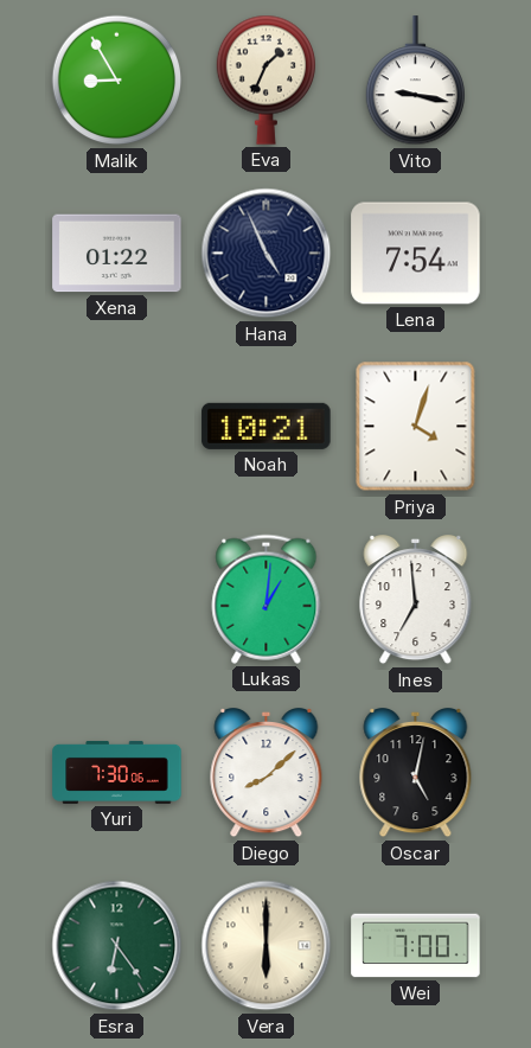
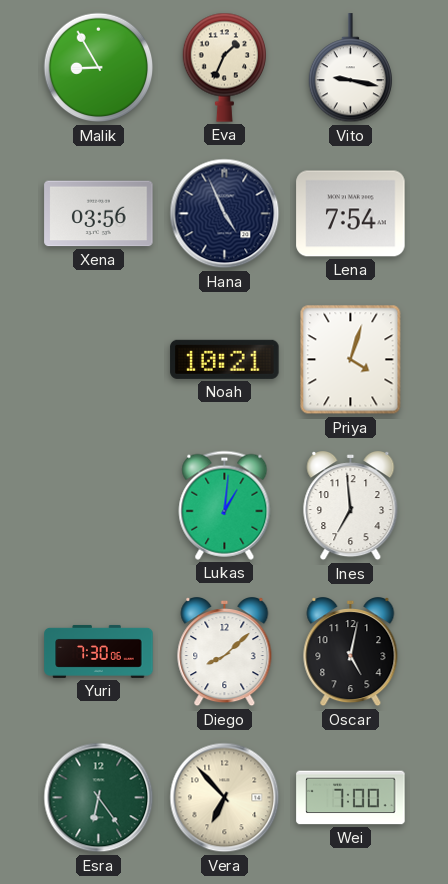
Xena: 01:22 -> 03:56
Vera: 6:00 -> 6:53
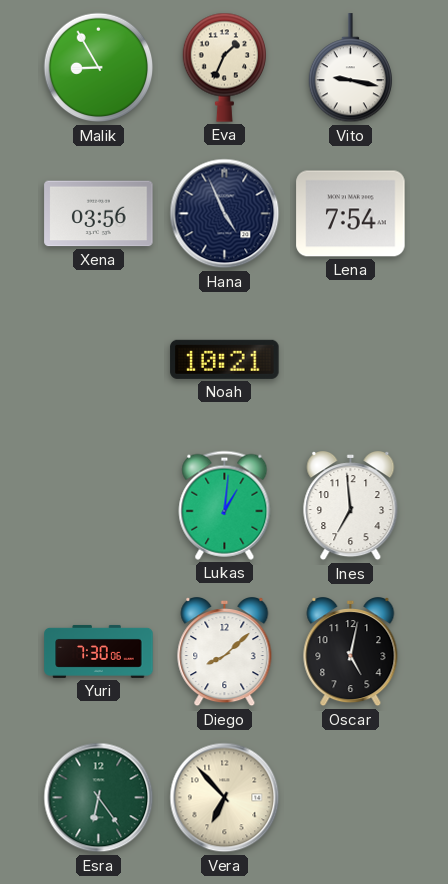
Priya: 4:03 -> none
Wei: 7:00 -> none
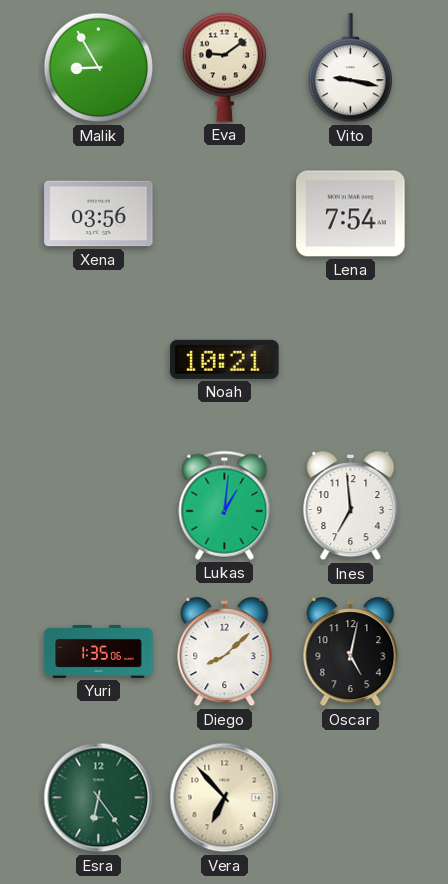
Eva: 1:34 -> 9:09
Hana: 4:56 -> none
Yuri: 7:30 -> 1:35
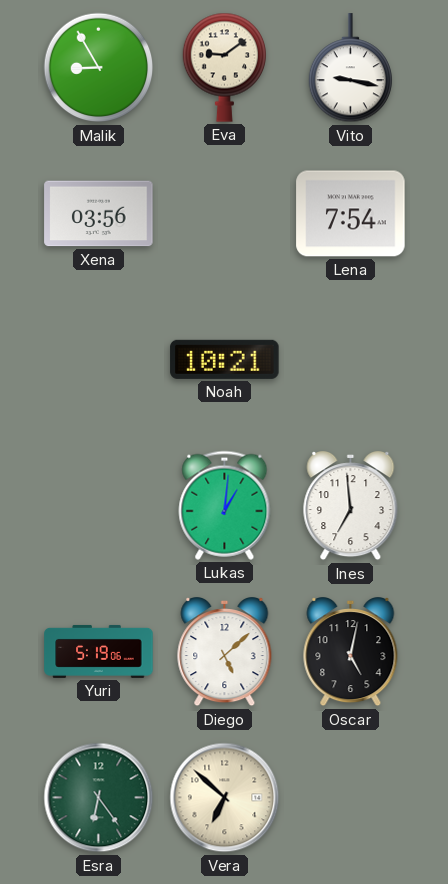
Yuri: 1:35 -> 5:19
Diego: 8:08 -> 5:08
Vera: 6:53 -> 6:52
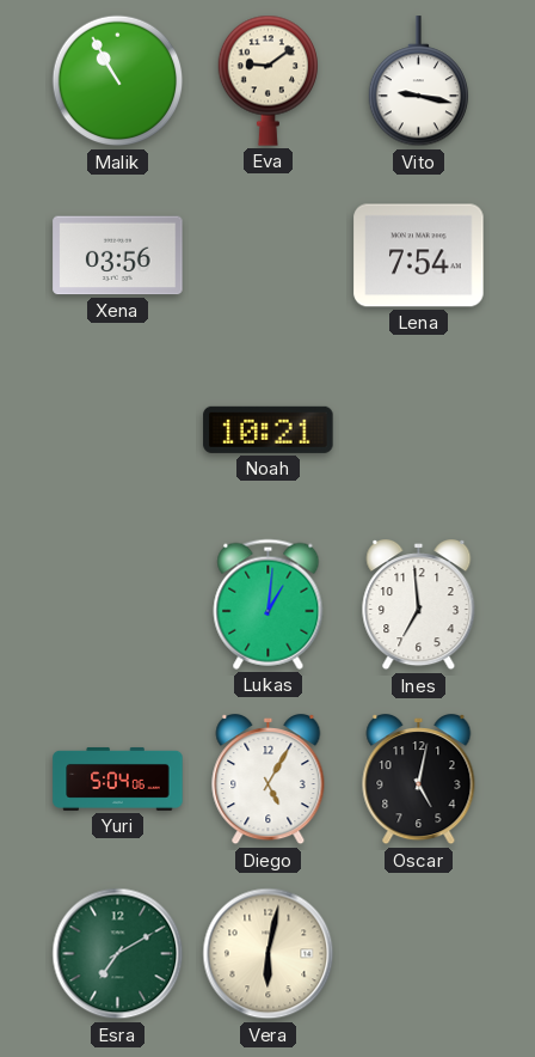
Malik: 8:55 -> 10:55
Yuri: 5:19 -> 5:04
Diego: 5:08 -> 5:05
Esra: 6:24 -> 7:10
Vera: 6:52 -> 6:02
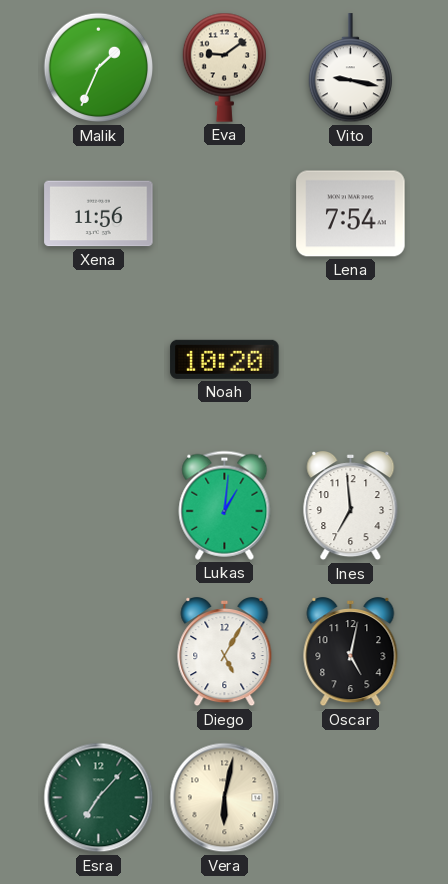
Malik: 10:55 -> 1:34
Xena: 03:56 -> 11:56
Noah: 10:21 -> 10:20
Yuri: 5:04 -> none
Esra: 7:10 -> 7:07
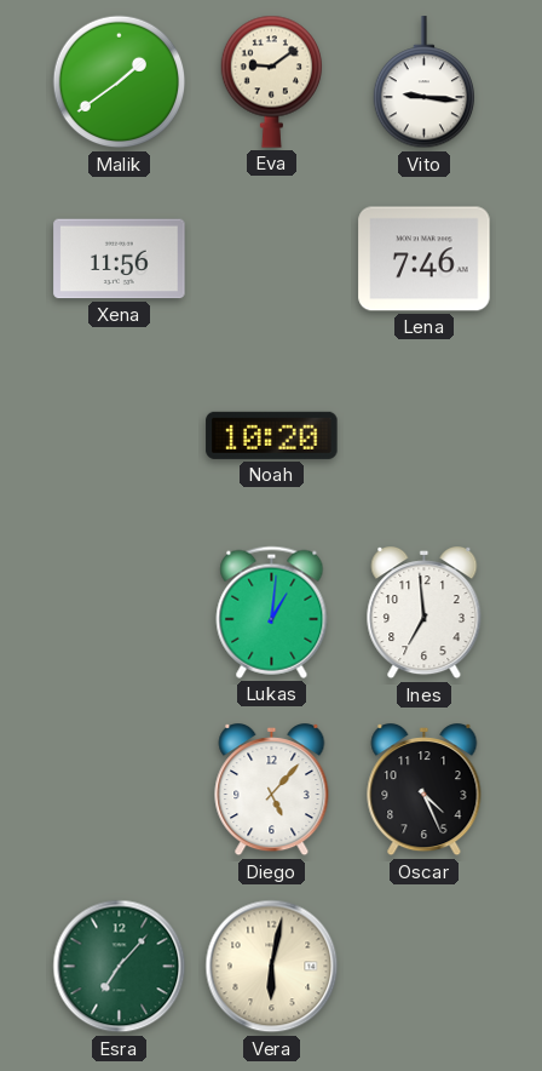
Malik: 1:34 -> 1:39
Vito: 9:17 -> 9:16
Lena: 7:54 -> 7:46
Diego: 5:05 -> 5:07
Oscar: 5:02 -> 4:26
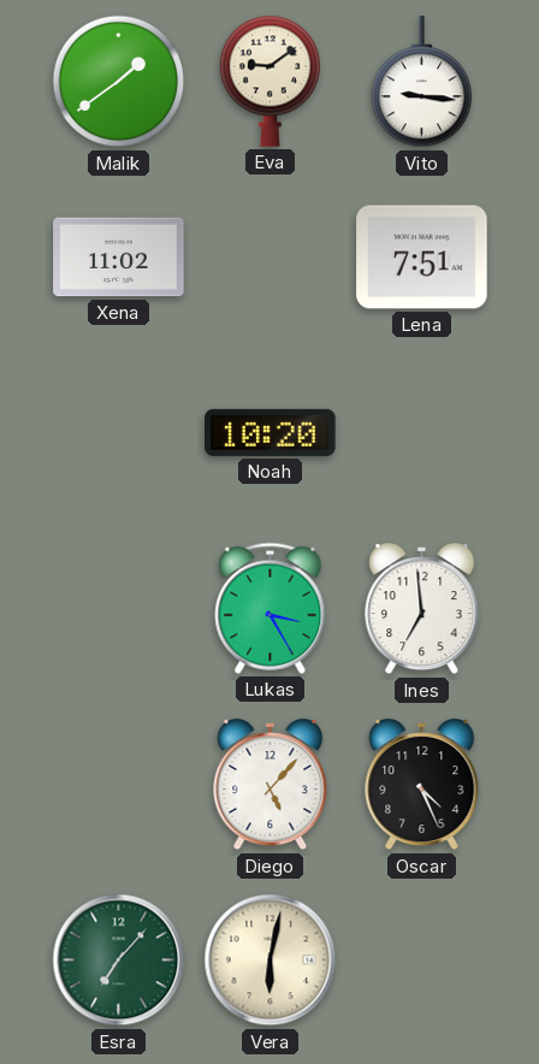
Xena: 11:56 -> 11:02
Lena: 7:46 -> 7:51
Lukas: 1:01 -> 3:25
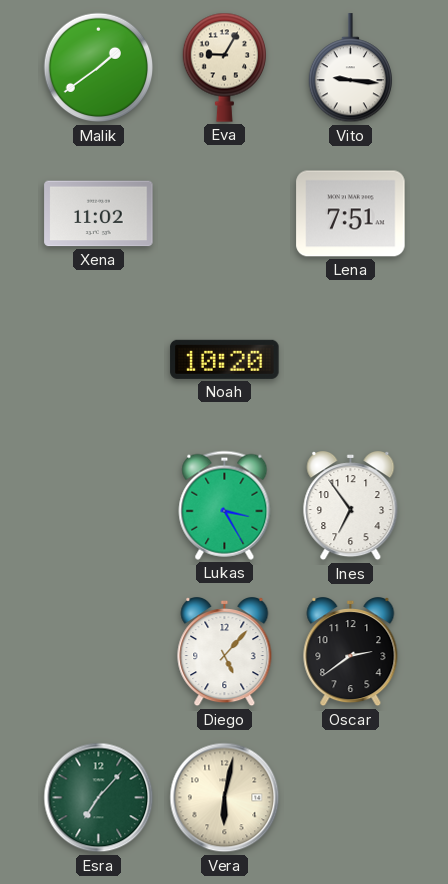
Eva: 9:09 -> 9:05
Ines: 6:59 -> 6:54
Oscar: 4:26 -> 2:39
